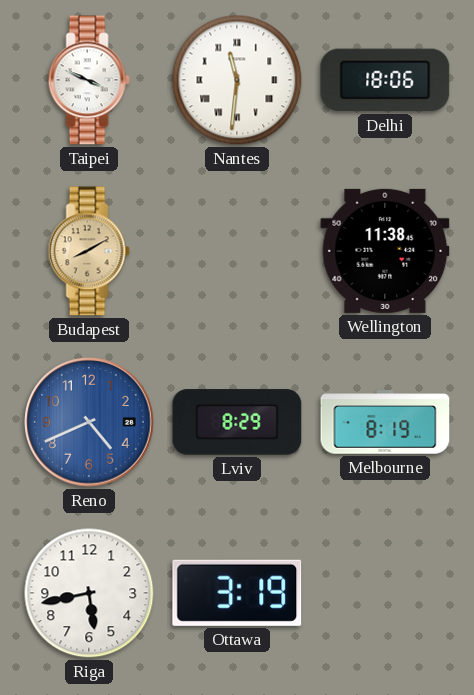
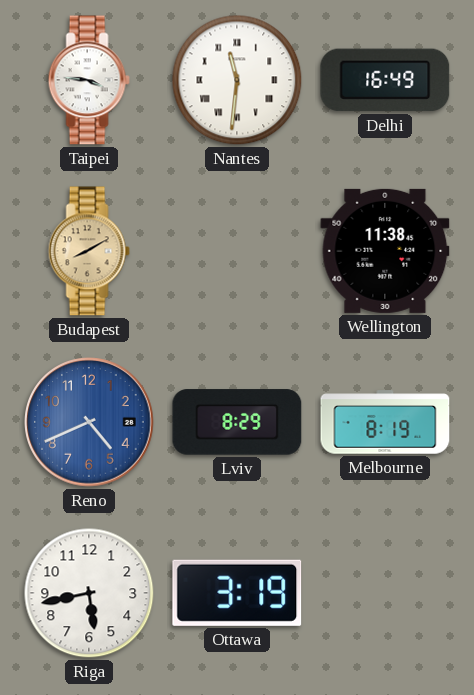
Taipei: 3:49 -> 3:46
Delhi: 18:06 -> 16:49
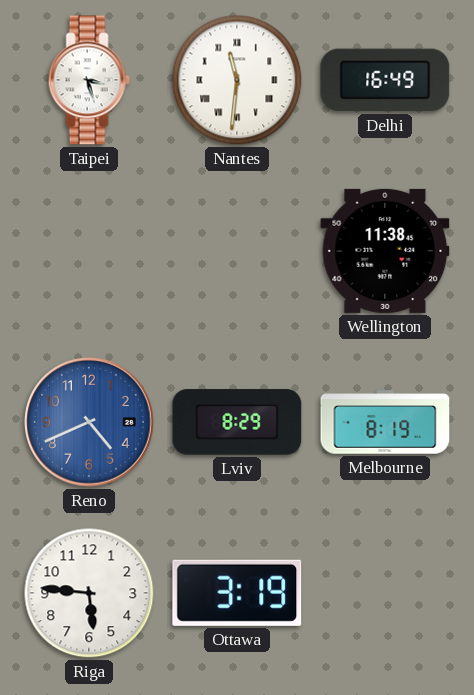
Taipei: 3:46 -> 3:27
Budapest: 8:10 -> none
Riga: 5:43 -> 5:46
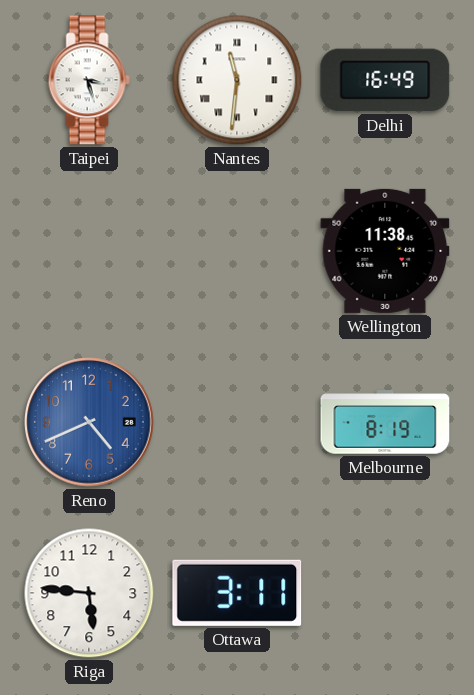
Lviv: 8:29 -> none
Ottawa: 3:19 -> 3:11
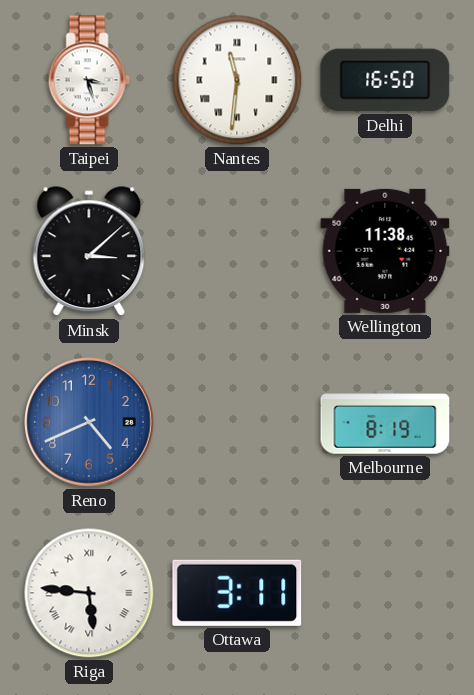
Delhi: 16:49 -> 16:50
Minsk: none -> 3:08
Riga numerals: Arabic -> Roman
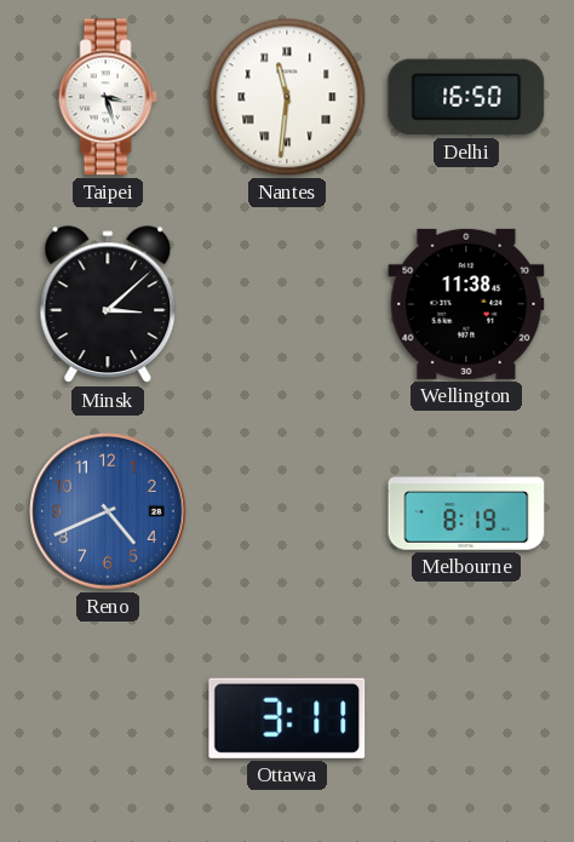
Riga: 5:46 -> none
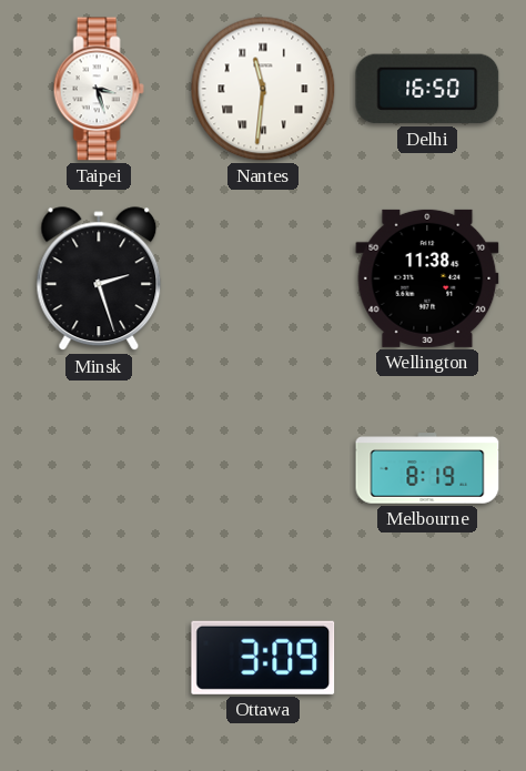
Minsk: 3:08 -> 2:27
Reno: 4:41 -> none
Ottawa: 3:11 -> 3:09
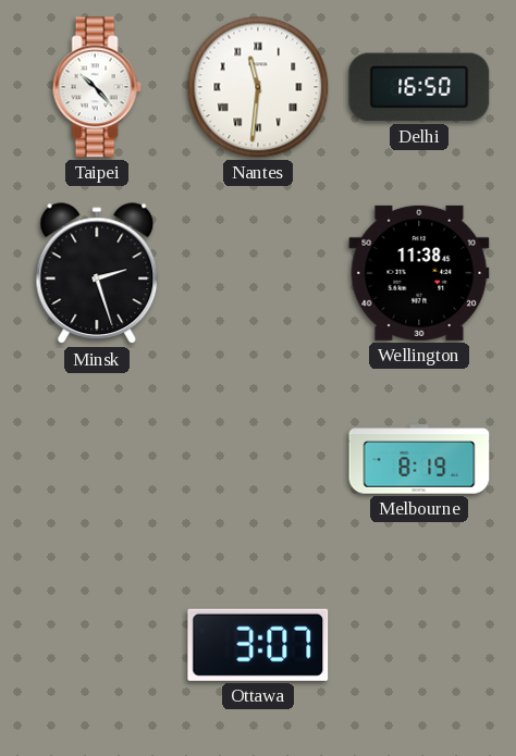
Taipei: 3:27 -> 10:23
Ottawa: 3:09 -> 3:07
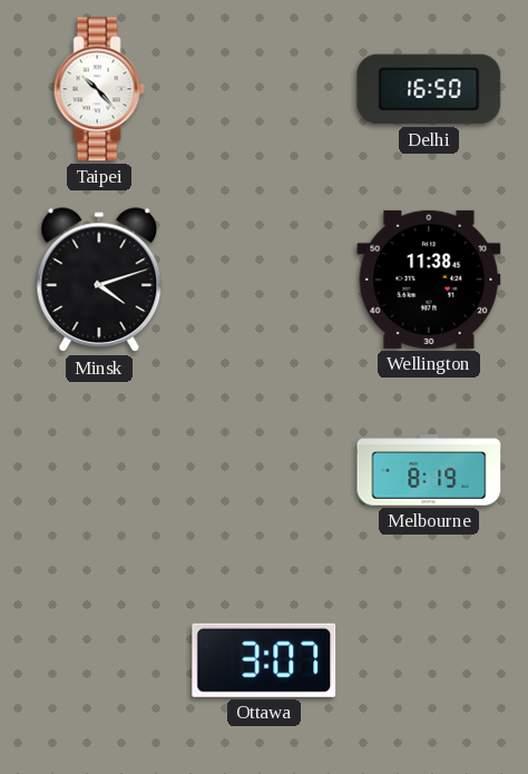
Nantes: 11:31 -> none
Minsk: 2:27 -> 4:12
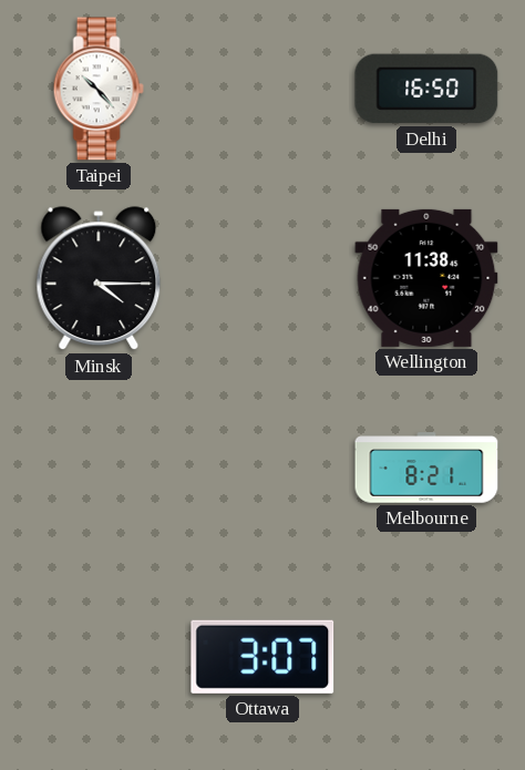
Minsk: 4:12 -> 4:15
Melbourne: 8:19 -> 8:21
